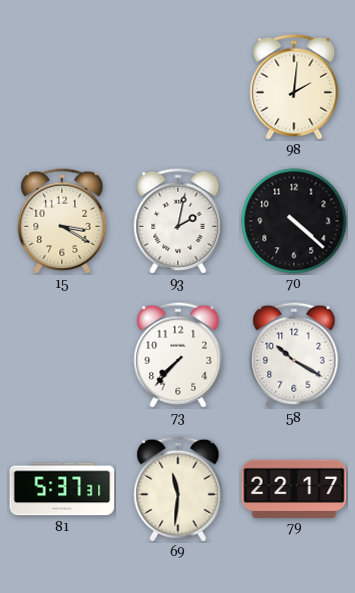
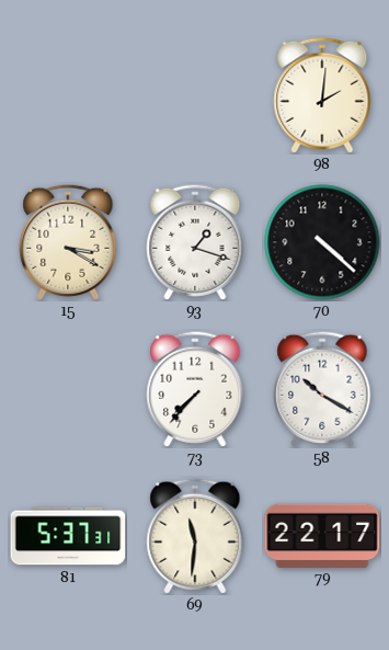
93: 2:02 -> 1:18
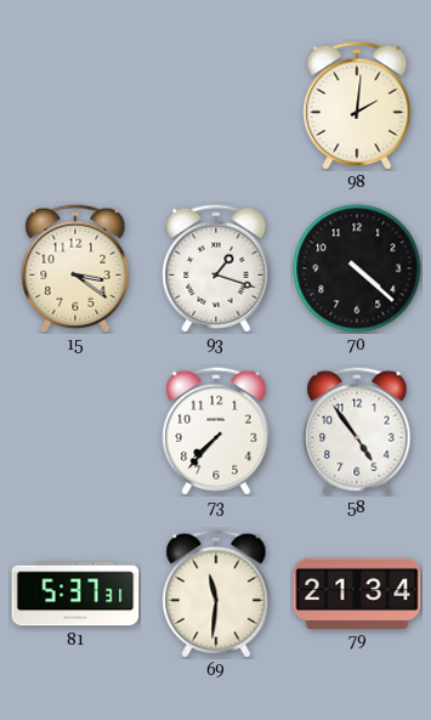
15: 3:20 -> 3:21
58: 10:20 -> 4:54
79: 22:17 -> 21:34
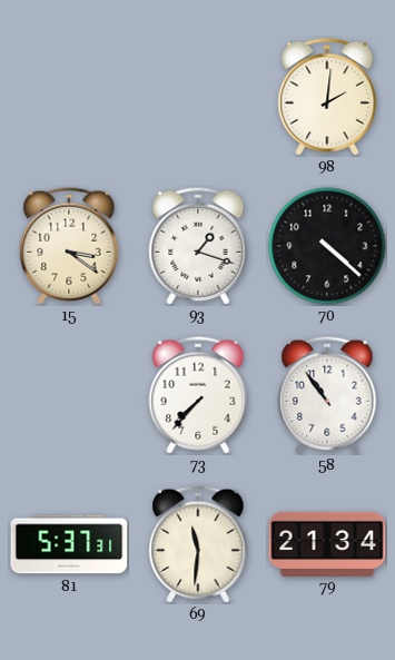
58: 4:54 -> 10:54
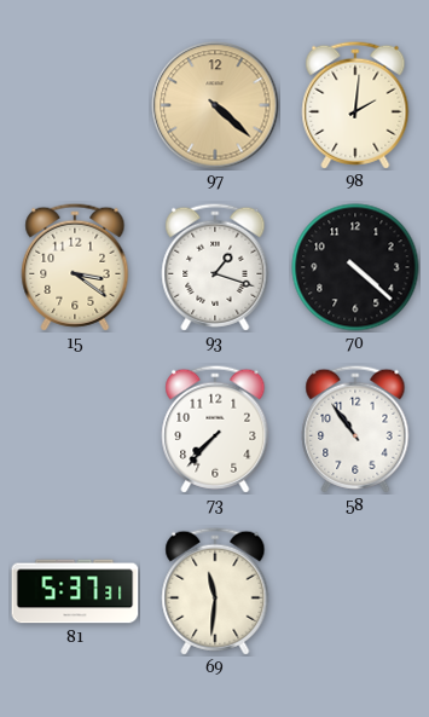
97: none -> 4:22
79: 21:34 -> none
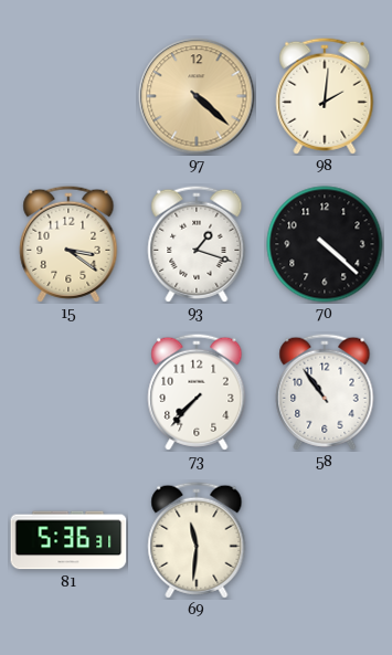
81: 5:37 -> 5:36
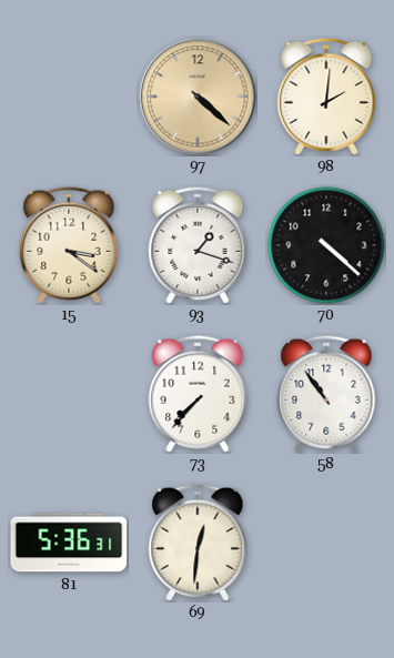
69: 11:31 -> 12:31
